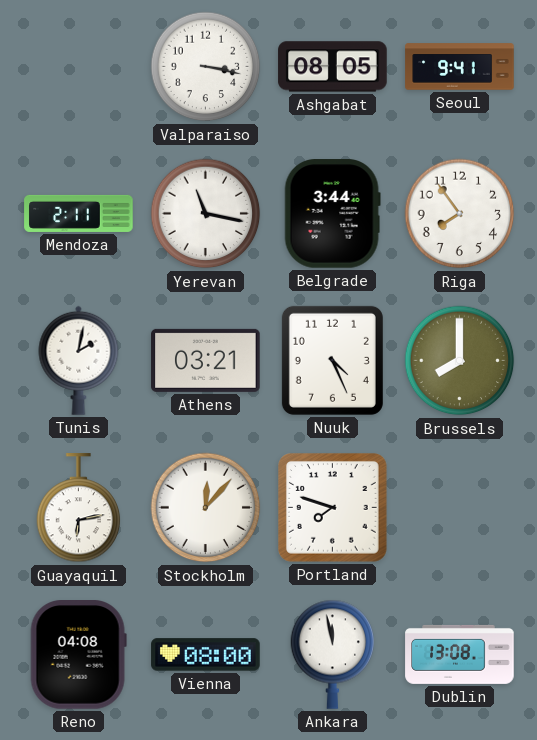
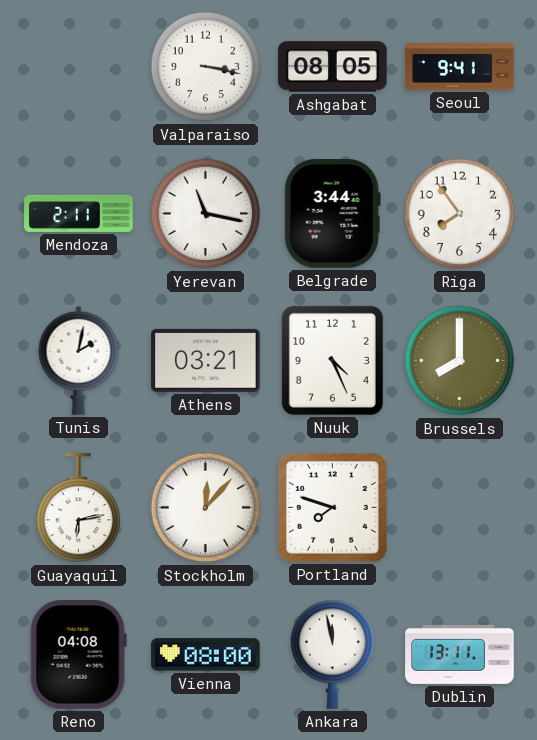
Dublin: 13:08 -> 13:11
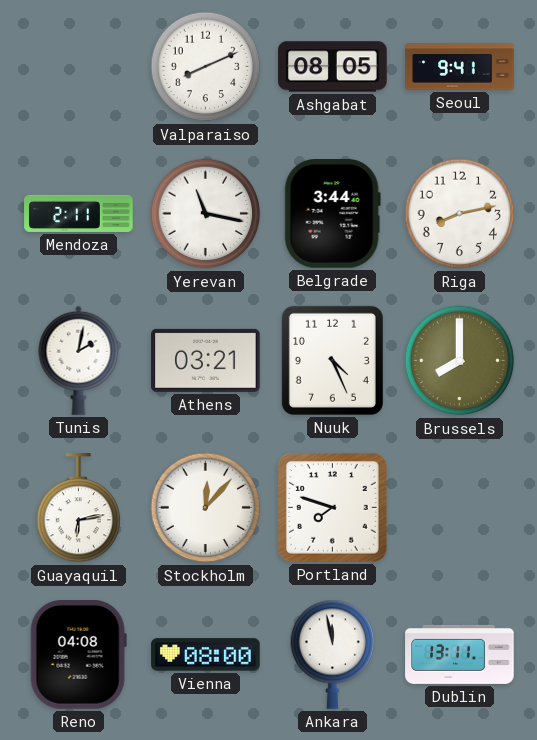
Valparaiso: 3:17 -> 8:11
Riga: 7:54 -> 8:13
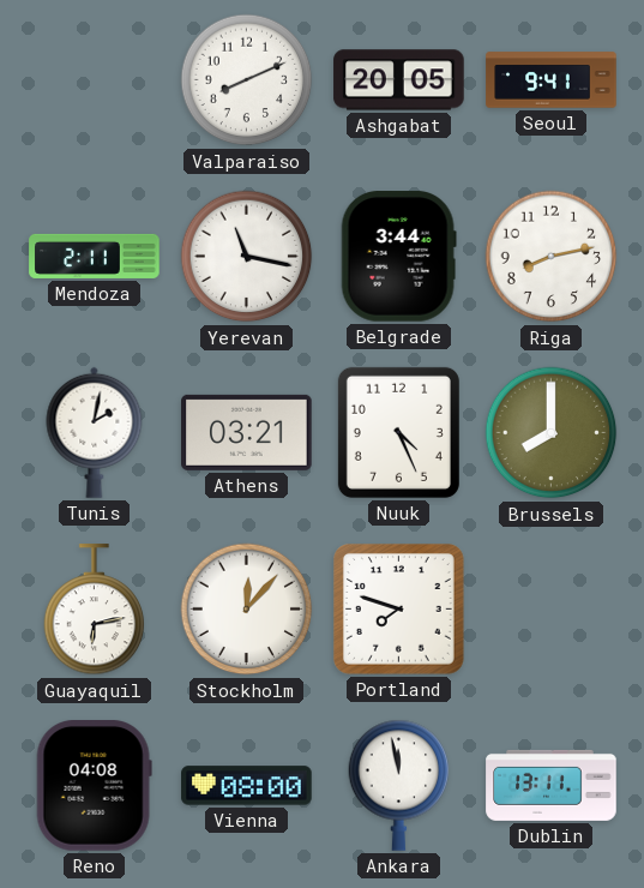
Ashgabat: 08:05 -> 20:05
